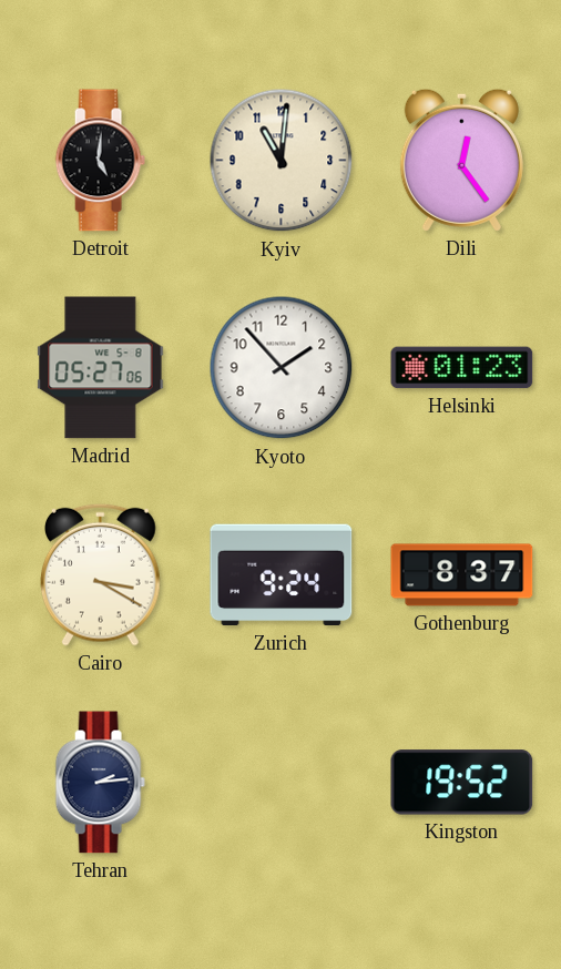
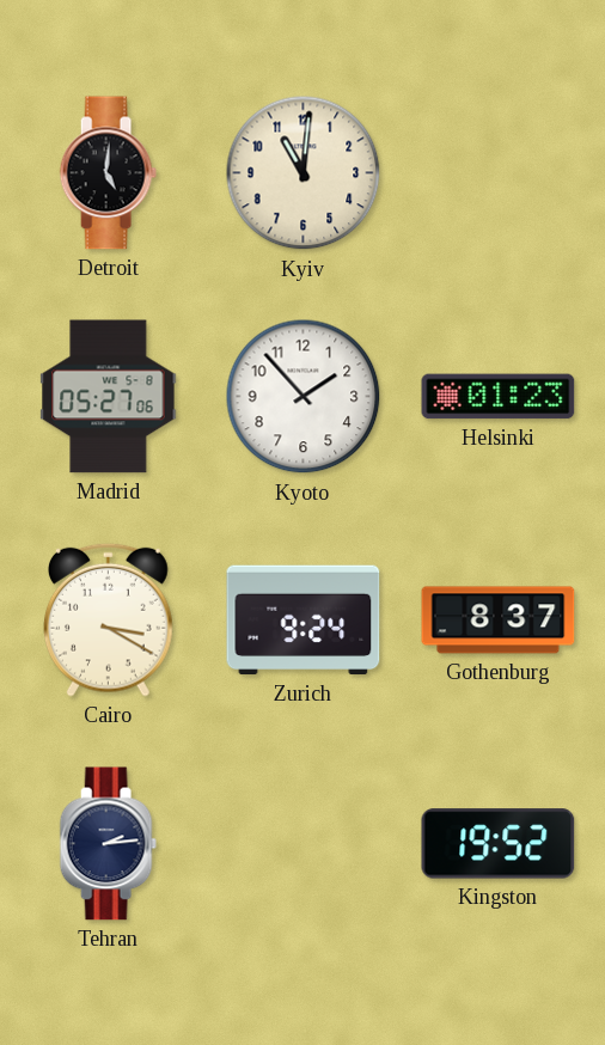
Dili: 12:24 -> none
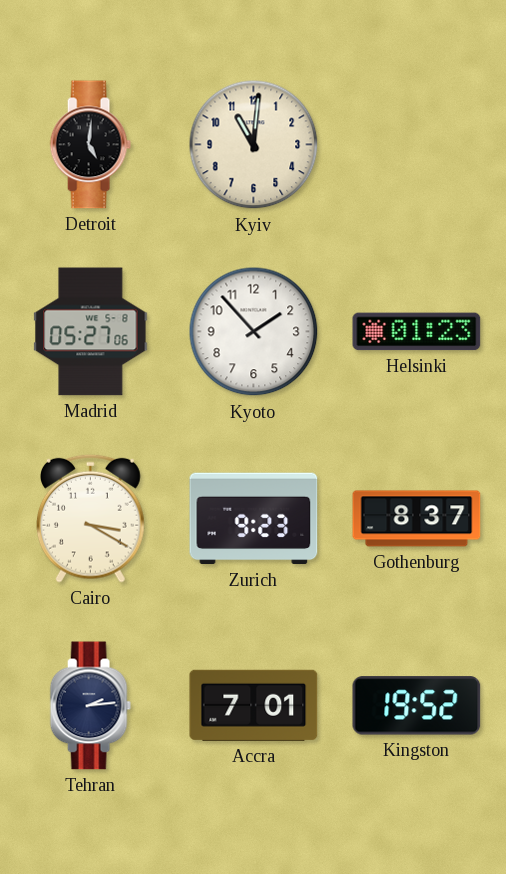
Zurich: 9:24 -> 9:23
Accra: none -> 7:01
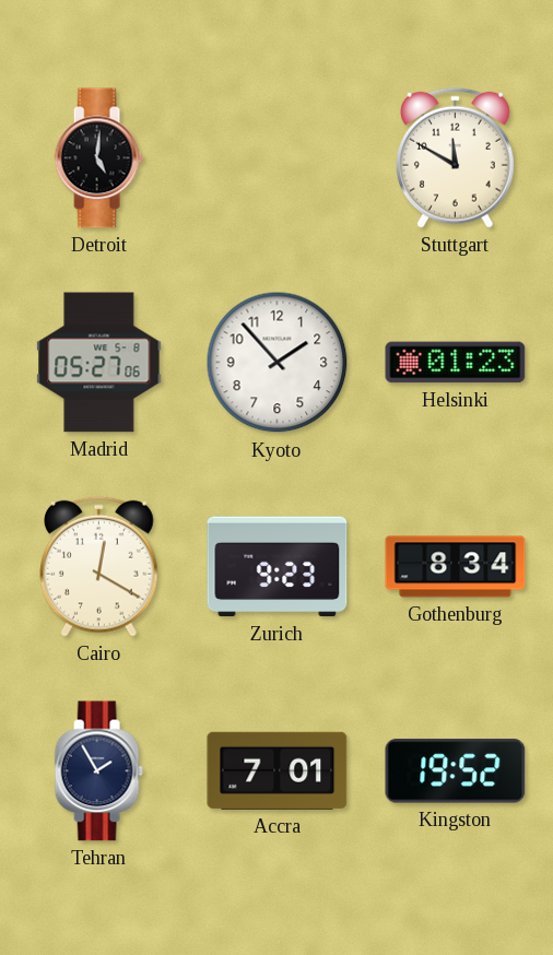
Kyiv: 11:01 -> none
Stuttgart: none -> 11:50
Cairo: 3:20 -> 12:20
Gothenburg: 8:37 -> 8:34
Tehran: 2:14 -> 1:55
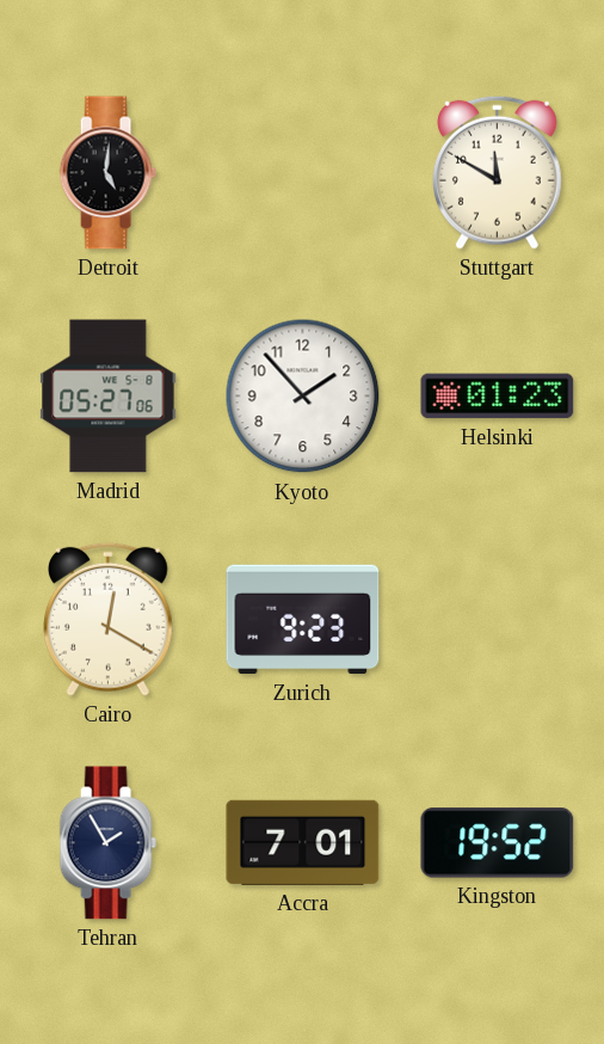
Gothenburg: 8:34 -> none
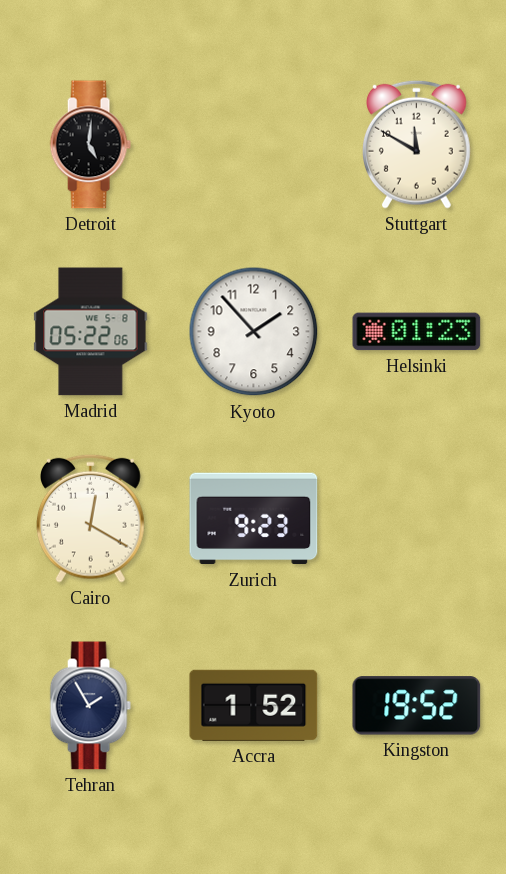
Madrid: 05:27 -> 05:22
Accra: 7:01 -> 1:52
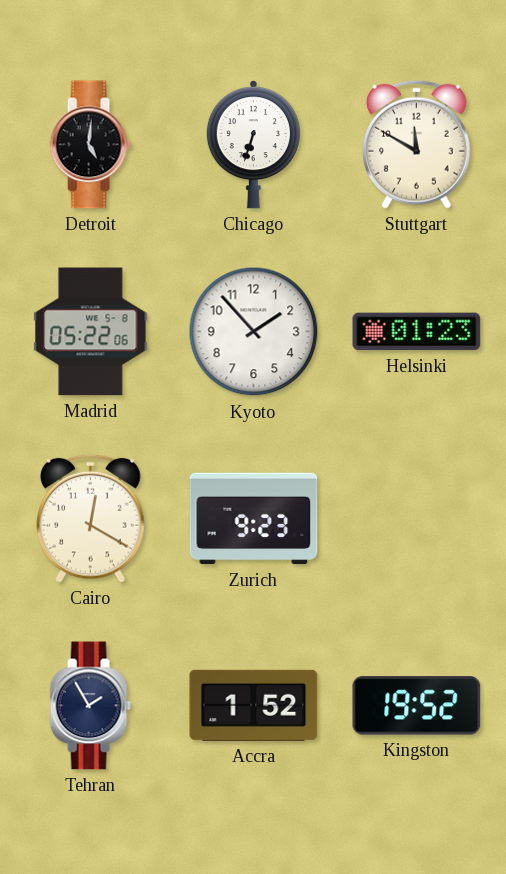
Chicago: none -> 6:33
